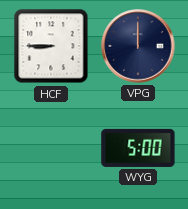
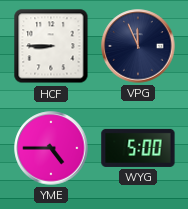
VPG: 12:00 -> 11:56
YME: none -> 4:45
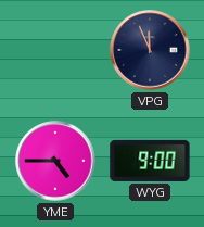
HCF: 8:45 -> none
WYG: 5:00 -> 9:00
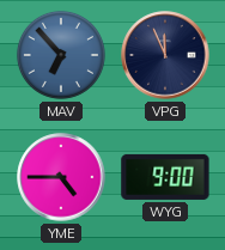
MAV: none -> 6:53
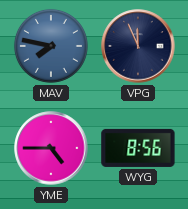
MAV: 6:53 -> 7:47
WYG: 9:00 -> 8:56
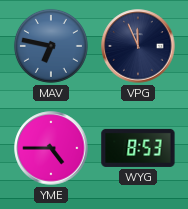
MAV: 7:47 -> 6:47
WYG: 8:56 -> 8:53
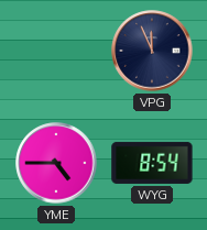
MAV: 6:47 -> none
WYG: 8:53 -> 8:54
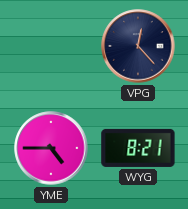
VPG: 11:56 -> 12:23
WYG: 8:54 -> 8:21
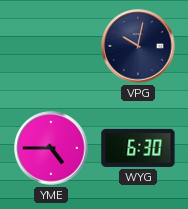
VPG: 12:23 -> 10:02
WYG: 8:21 -> 6:30
